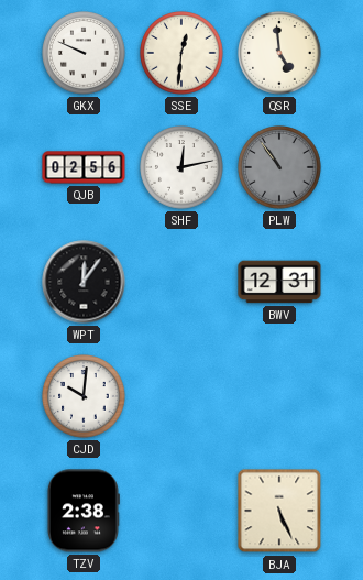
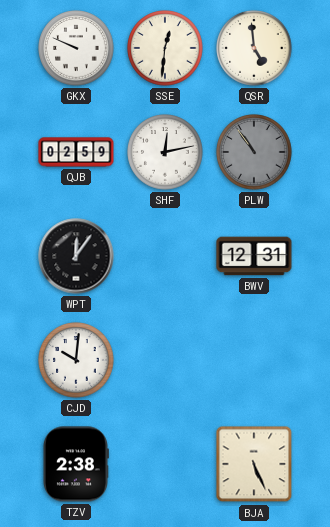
QJB: 02:56 -> 02:59
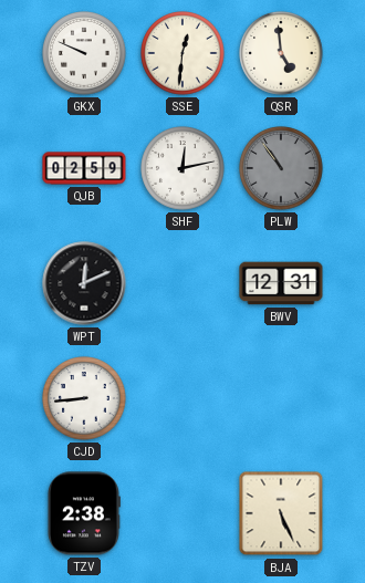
WPT: 12:06 -> 12:11
CJD: 10:01 -> 8:44
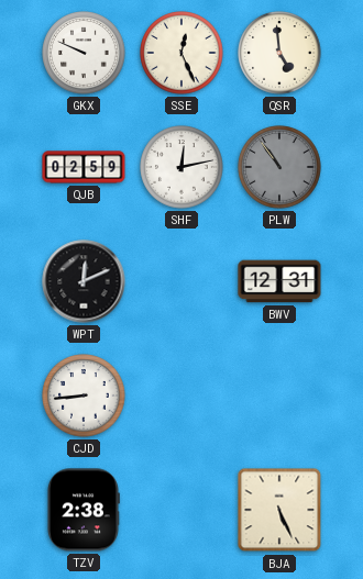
SSE: 12:31 -> 12:26
